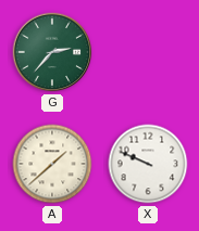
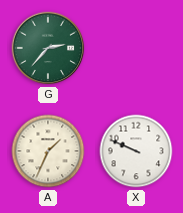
A: 1:38 -> 1:34
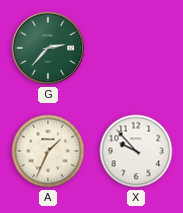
X: 9:49 -> 9:53
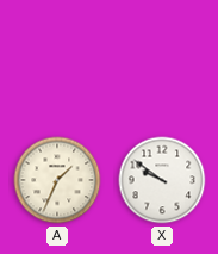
G: 2:37 -> none
X: 9:53 -> 9:51
